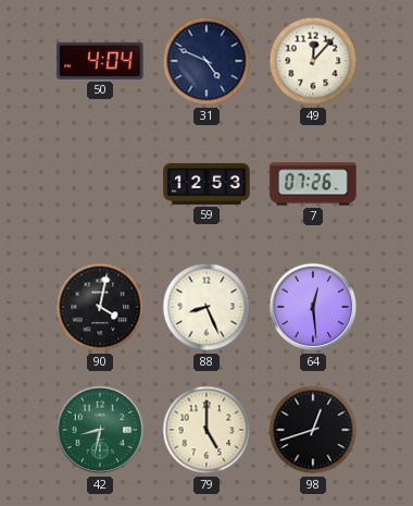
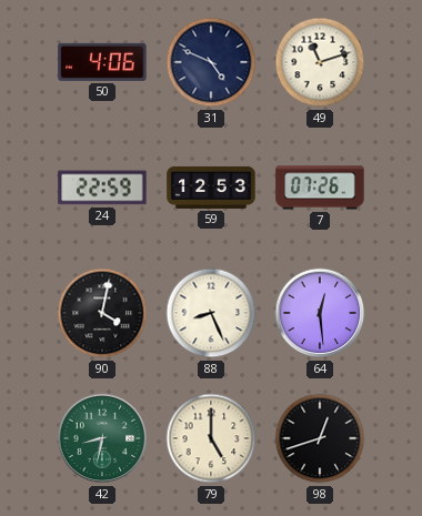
50: 4:04 -> 4:06
49: 12:07 -> 11:12
24: none -> 22:59
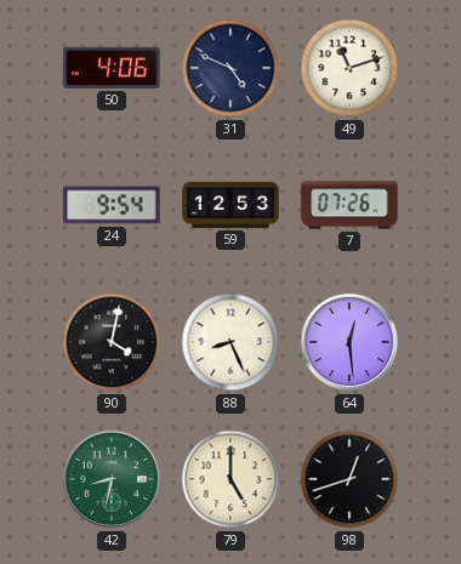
24: 22:59 -> 9:54
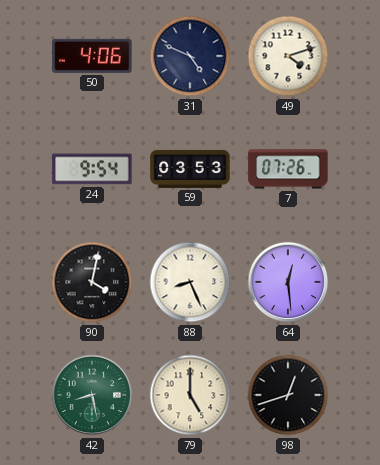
49: 11:12 -> 4:12
59: 12:53 -> 03:53
42: 8:32 -> 8:28
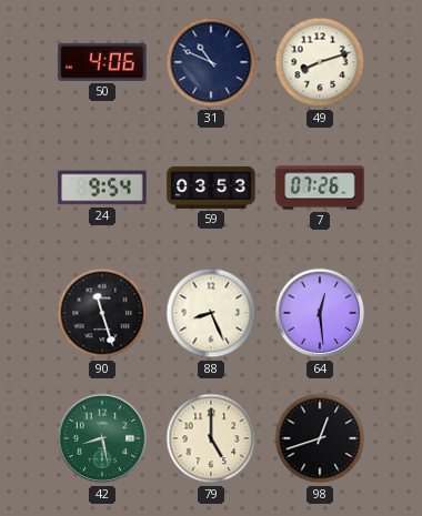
31: 4:49 -> 10:49
49: 4:12 -> 8:12
90: 4:02 -> 11:27
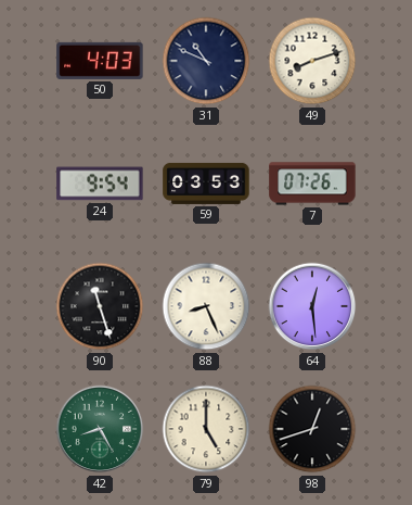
50: 4:06 -> 4:03
42: 8:28 -> 8:25
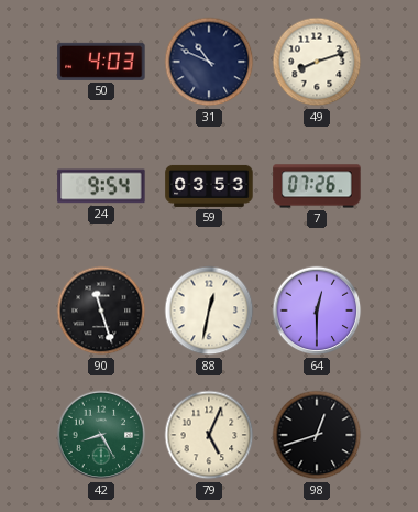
88: 8:26 -> 12:32
64: 12:29 -> 12:30
79: 5:00 -> 5:04
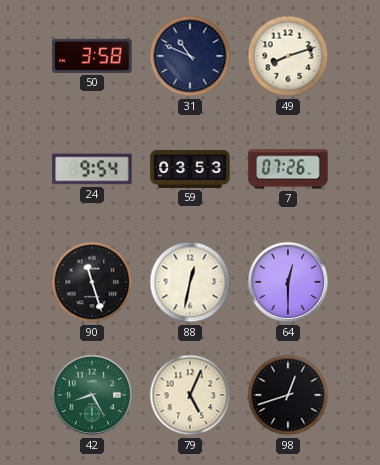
50: 4:03 -> 3:58
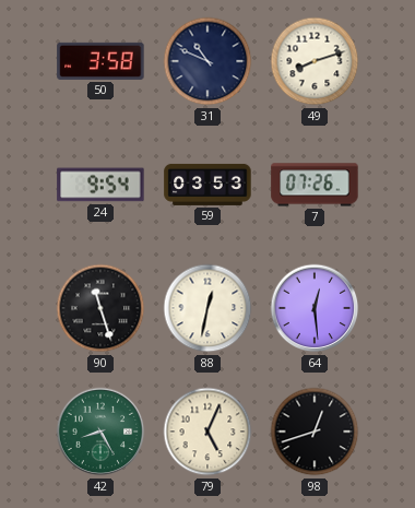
64: 12:30 -> 12:29
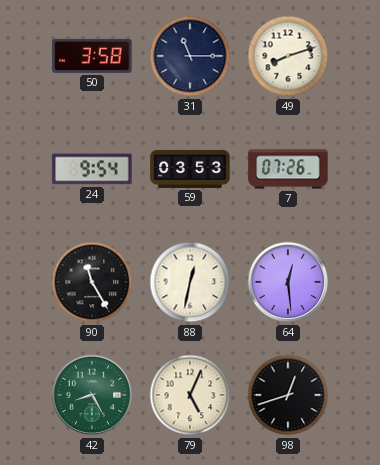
31: 10:49 -> 11:15
90: 11:27 -> 11:25
